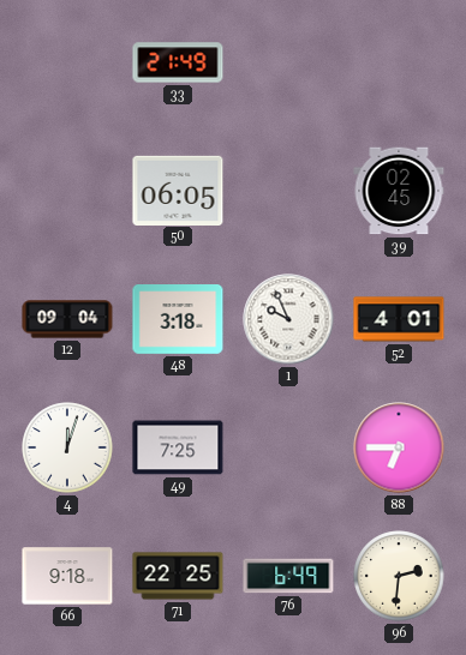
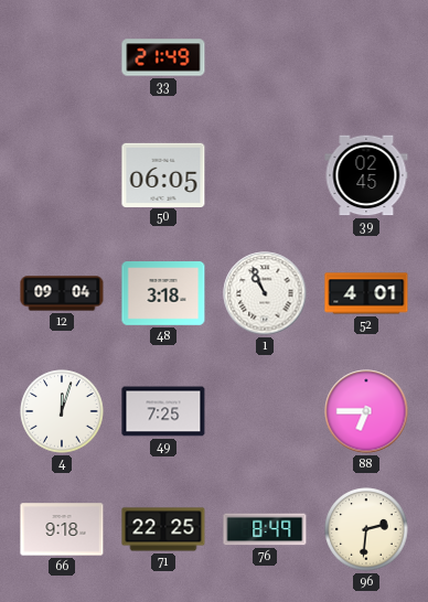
1: 9:56 -> 10:56
76: 6:49 -> 8:49
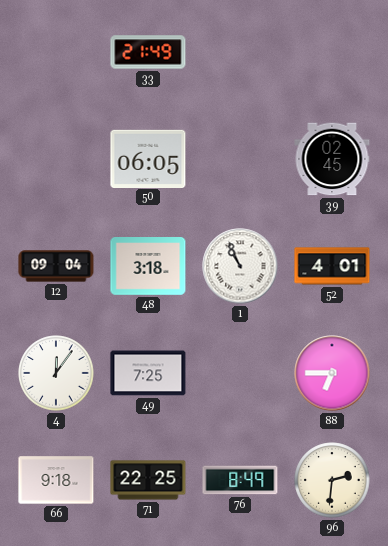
4: 12:03 -> 12:06
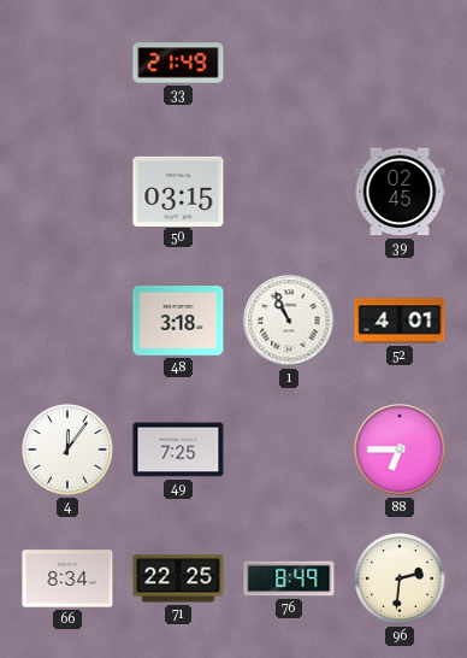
50: 06:05 -> 03:15
12: 09:04 -> none
66: 9:18 -> 8:34
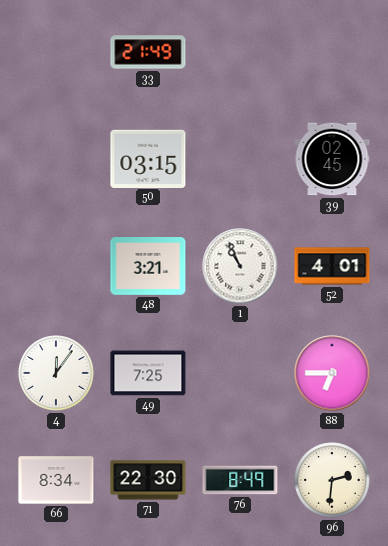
48: 3:18 -> 3:21
71: 22:25 -> 22:30
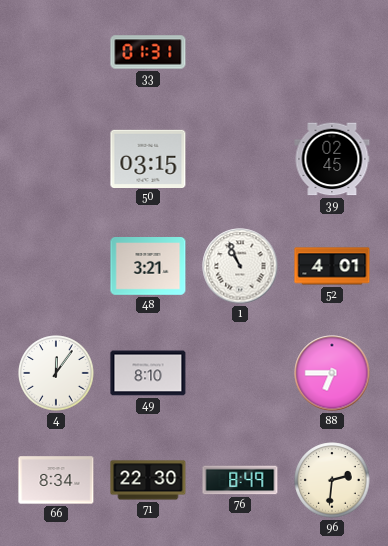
33: 21:49 -> 01:31
49: 7:25 -> 8:10
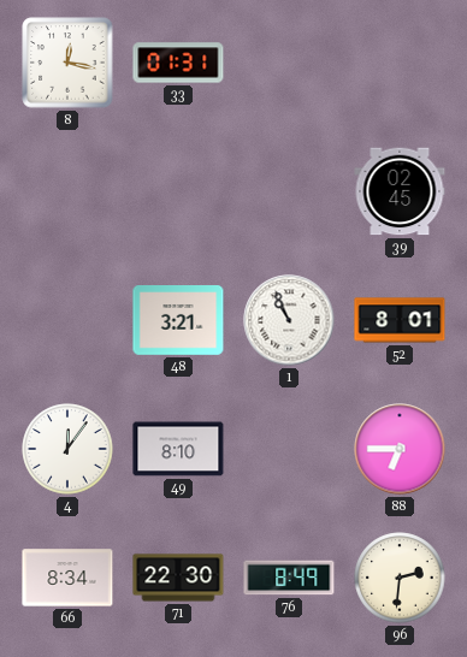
8: none -> 12:17
50: 03:15 -> none
52: 4:01 -> 8:01
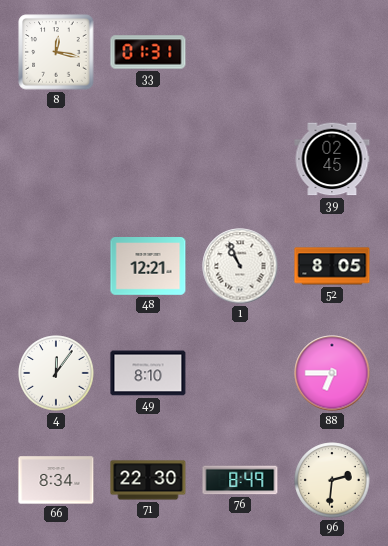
48: 3:21 -> 12:21
52: 8:01 -> 8:05
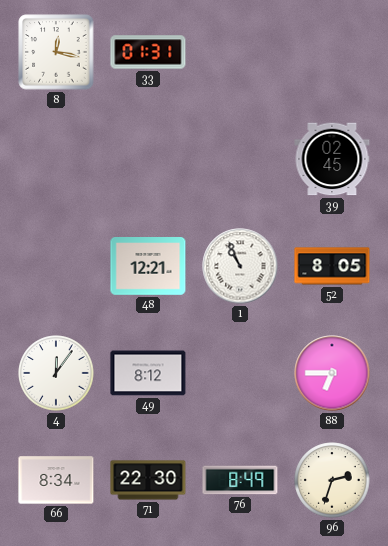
49: 8:10 -> 8:12
96: 2:31 -> 2:33
